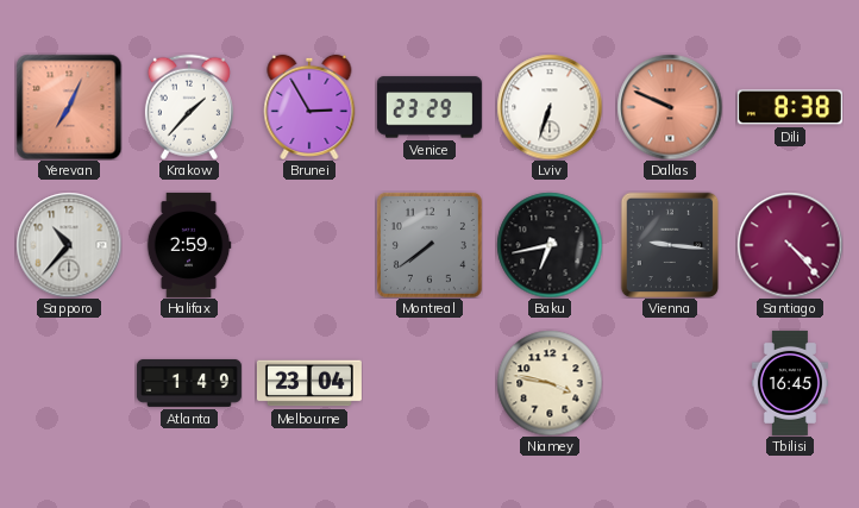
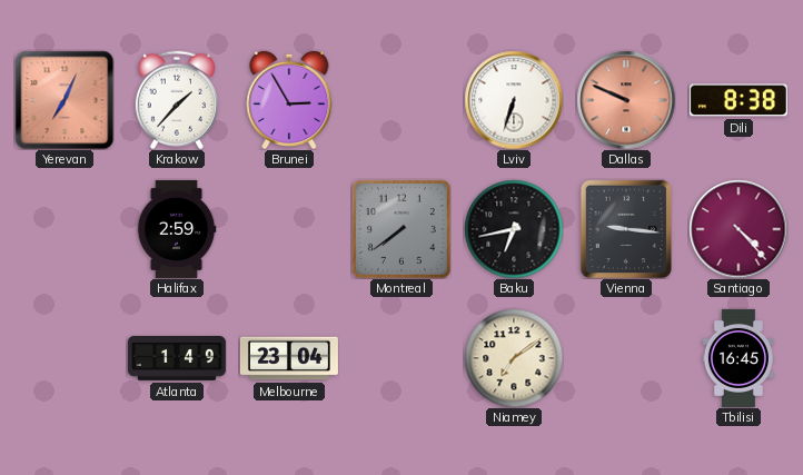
Venice: 23:29 -> none
Sapporo: 10:37 -> none
Niamey: 3:47 -> 7:09
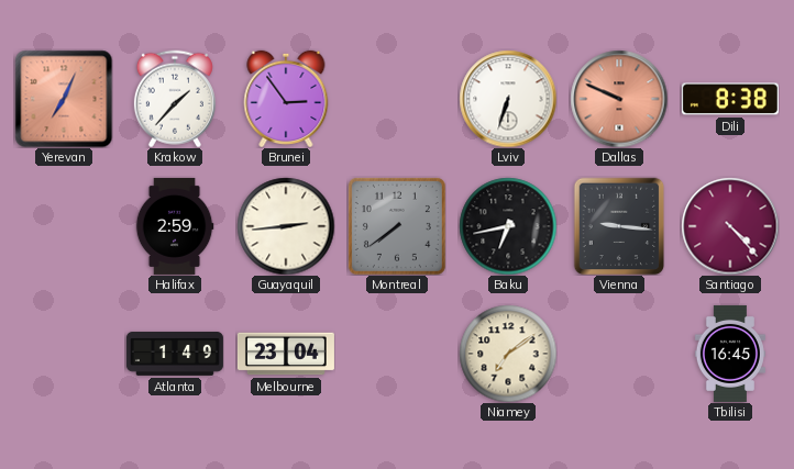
Brunei: 2:55 -> 2:54
Guayaquil: none -> 2:44
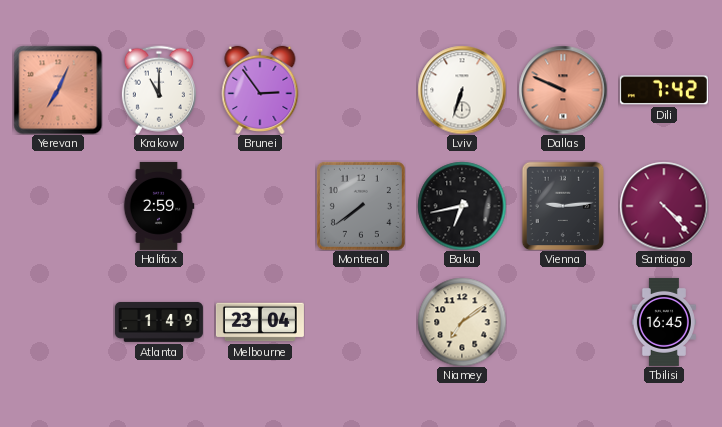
Krakow: 1:37 -> 11:00
Dili: 8:38 -> 7:42
Guayaquil: 2:44 -> none
Vienna: 9:16 -> 9:14
